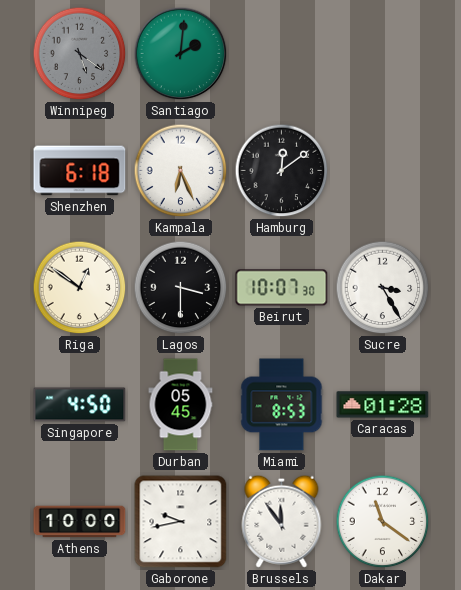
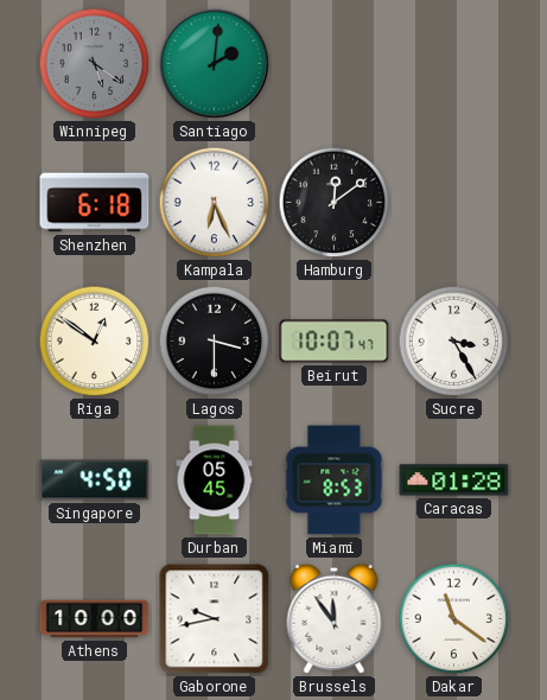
Beirut: 10:07:30 -> 10:07:47
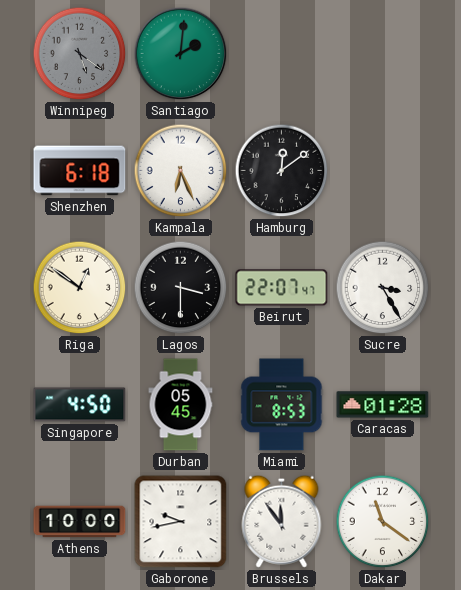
Beirut: 10:07 -> 22:07
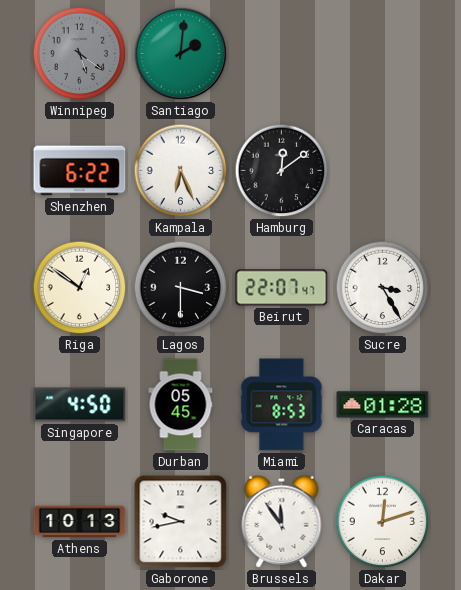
Shenzhen: 6:18 -> 6:22
Athens: 10:00 -> 10:13
Dakar: 11:21 -> 12:12
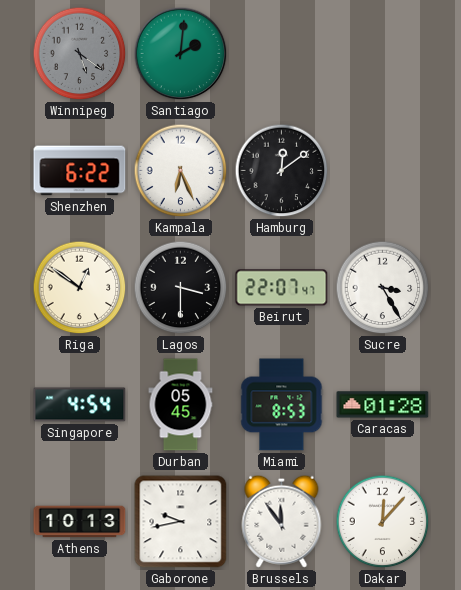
Singapore: 4:50 -> 4:54
Dakar: 12:12 -> 12:07
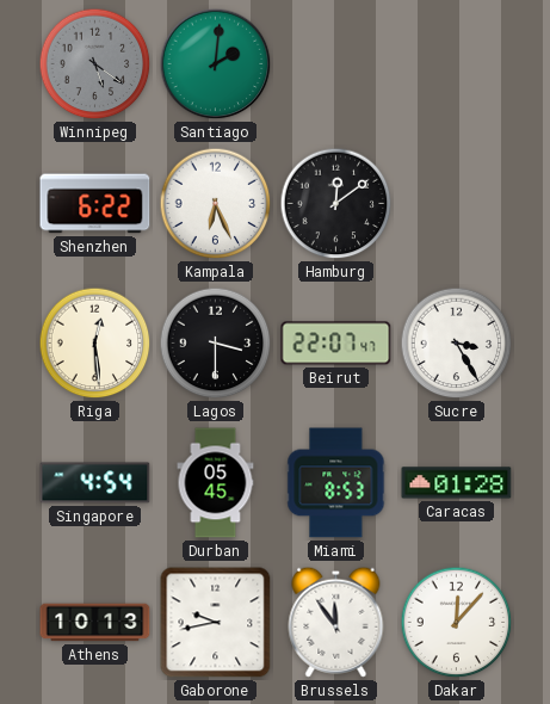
Riga: 12:51 -> 12:29
